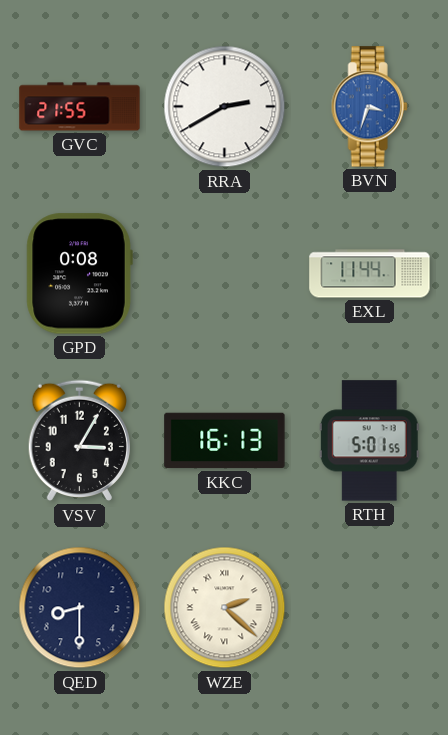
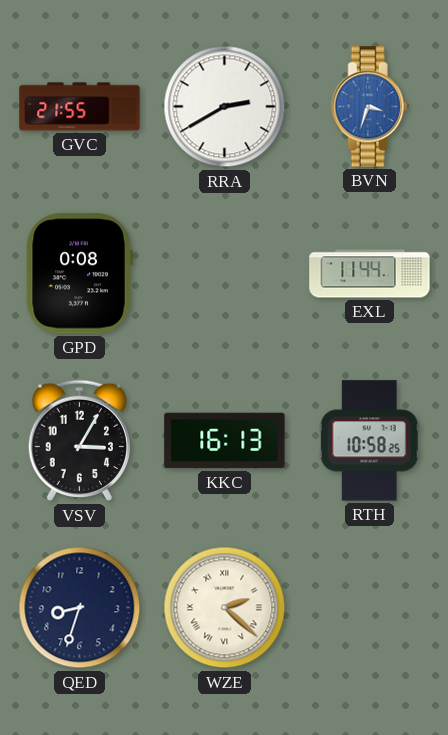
RTH: 5:01 -> 10:58
QED: 8:30 -> 8:33
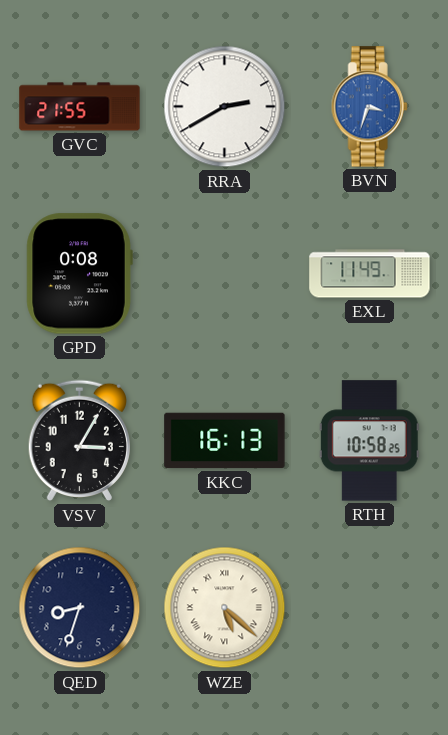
EXL: 11:44 -> 11:49
WZE: 2:22 -> 5:22
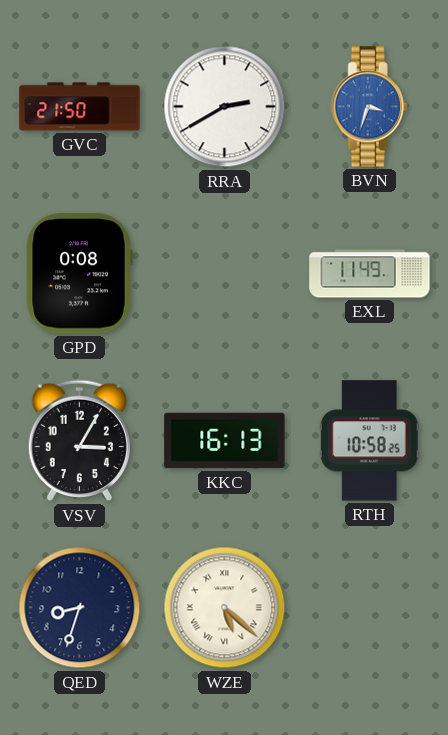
GVC: 21:55 -> 21:50
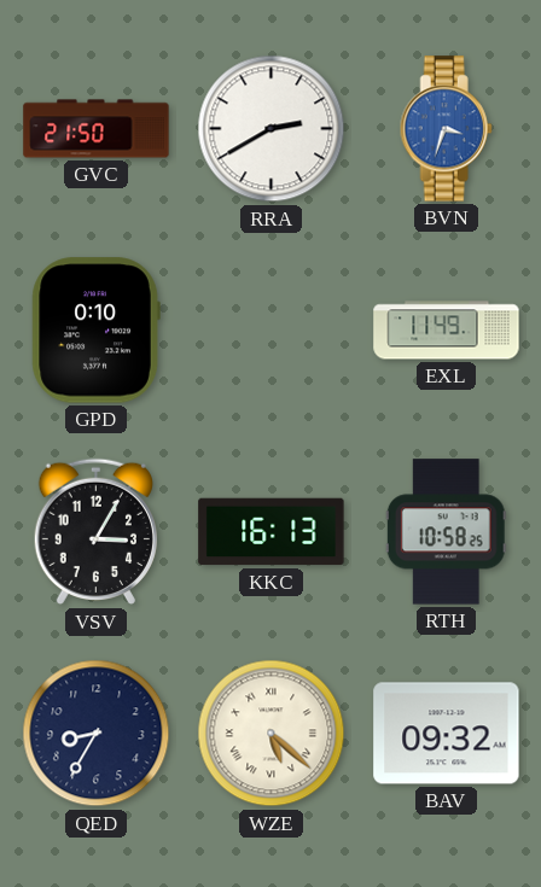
GPD: 0:08 -> 0:10
QED: 8:33 -> 8:35
BAV: none -> 09:32
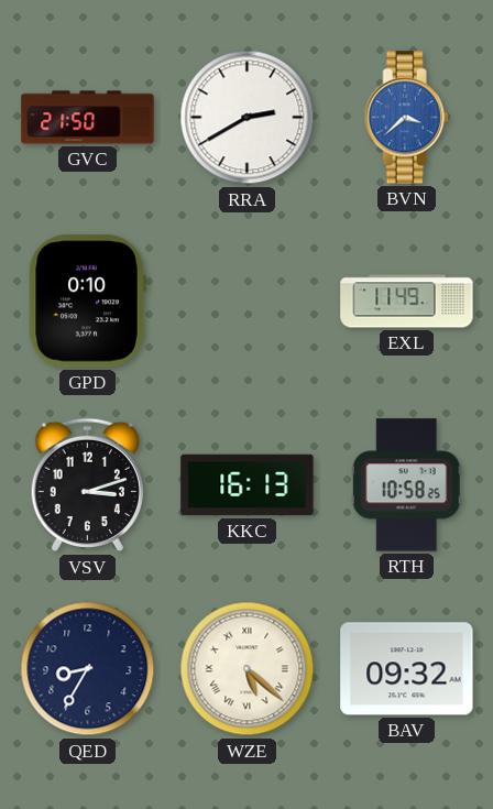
BVN: 3:33 -> 3:38
VSV: 3:05 -> 3:12
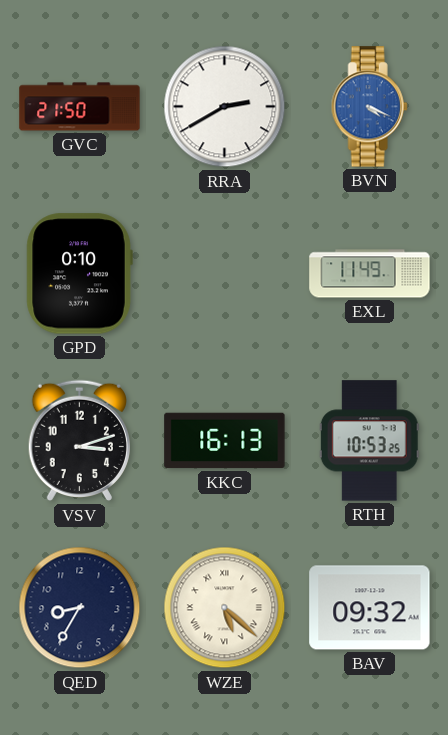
BVN: 3:38 -> 4:19
RTH: 10:58 -> 10:53
